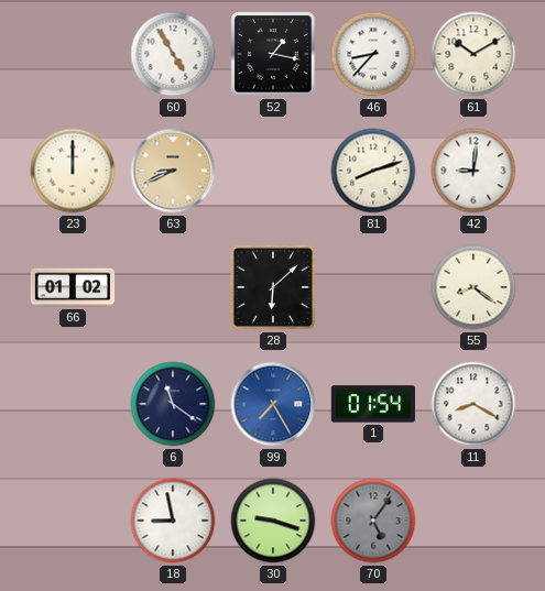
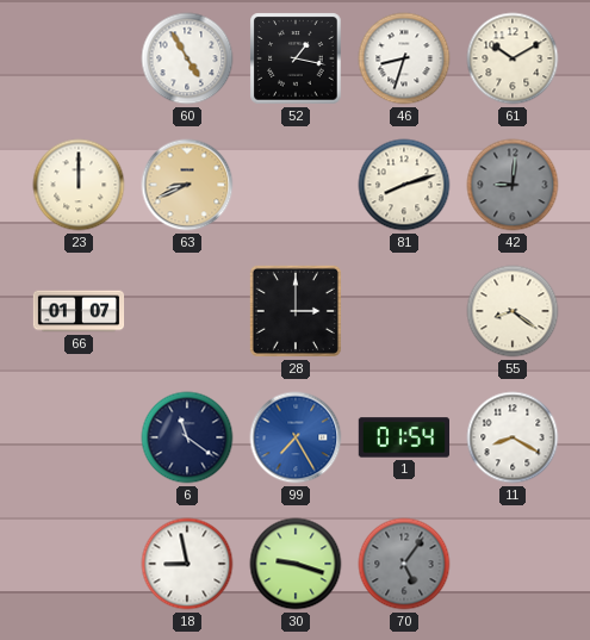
46: 8:37 -> 8:33
42 dial: white -> grey
66: 01:02 -> 01:07
28: 6:08 -> 3:00
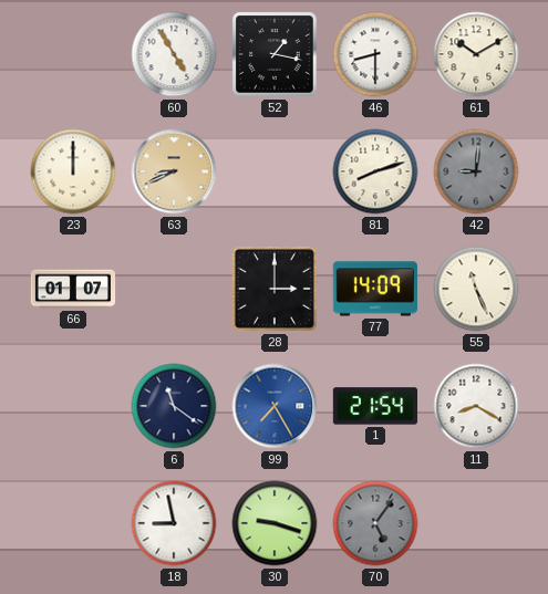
46: 8:33 -> 8:30
77: none -> 14:09
55: 8:21 -> 11:26
1: 01:54 -> 21:54
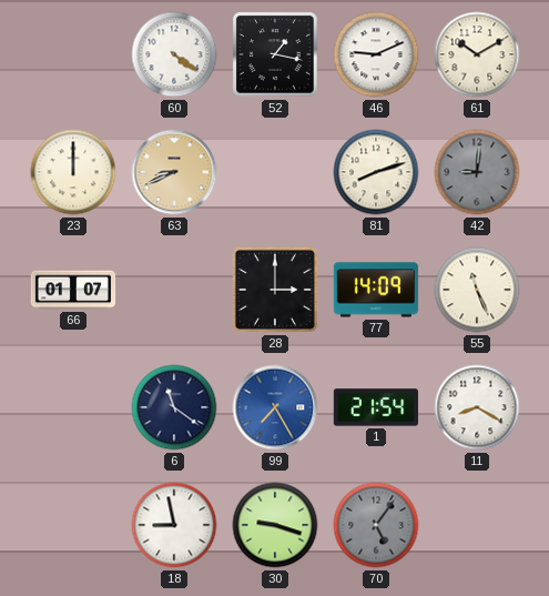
60: 4:55 -> 4:21
46: 8:30 -> 9:11
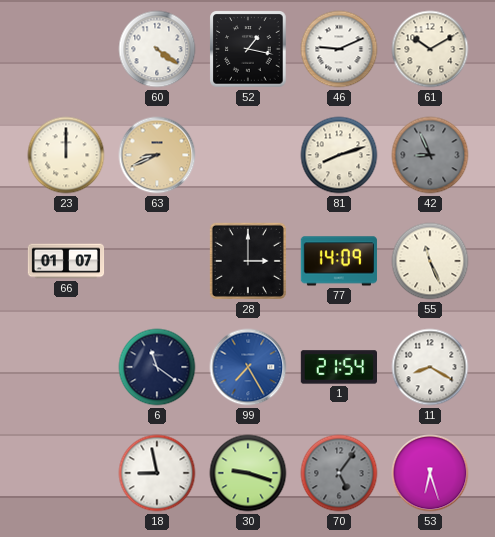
42: 9:01 -> 8:56
53: none -> 6:27
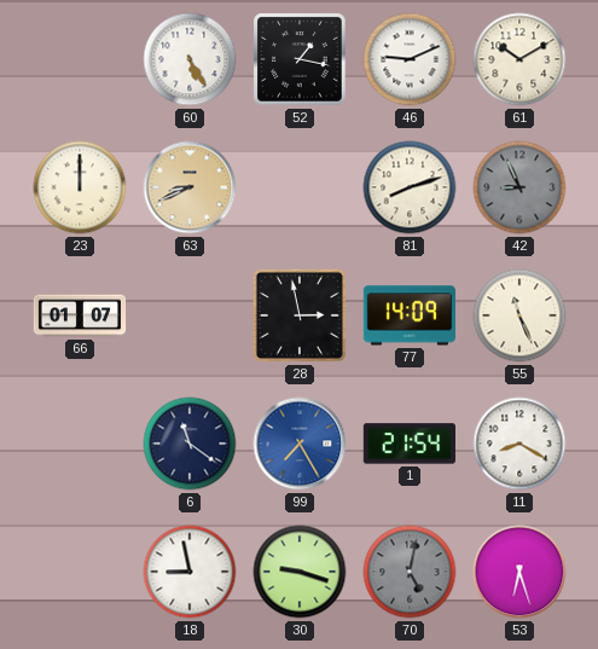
60: 4:21 -> 5:25
28: 3:00 -> 2:58
70: 5:06 -> 5:02
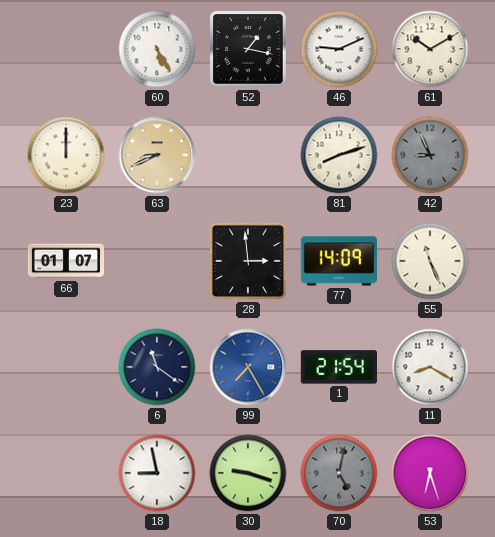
28: 2:58 -> 2:59
